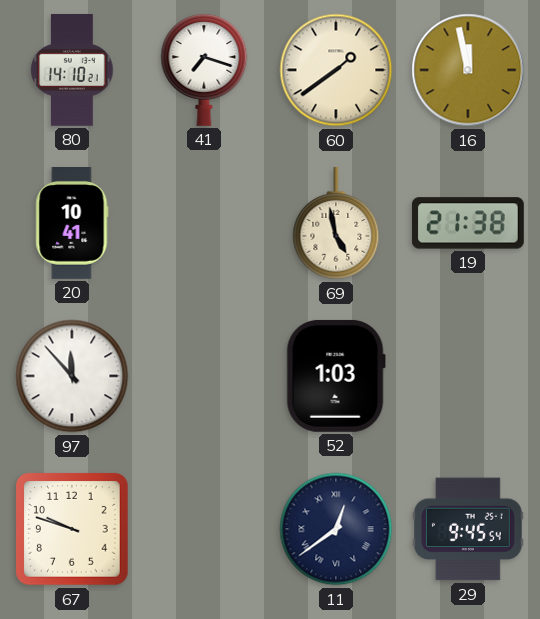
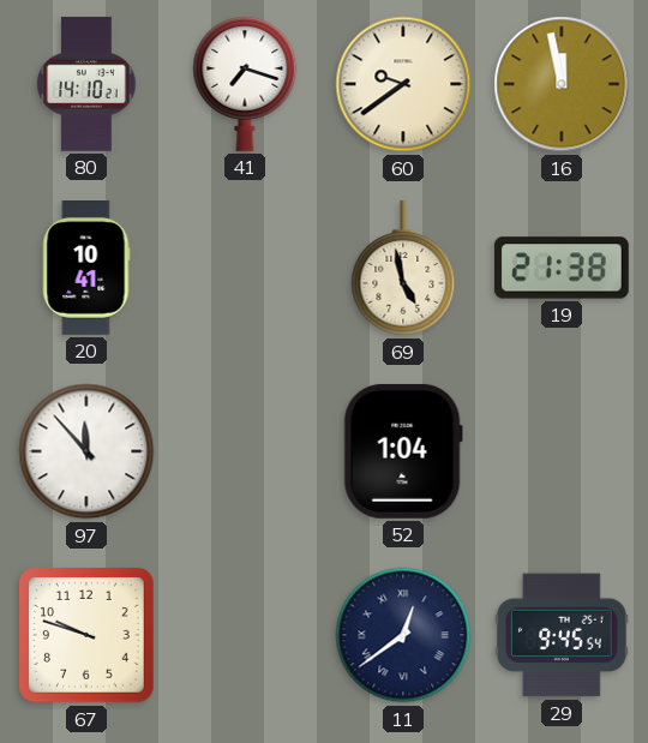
60: 1:39 -> 9:39
52: 1:03 -> 1:04
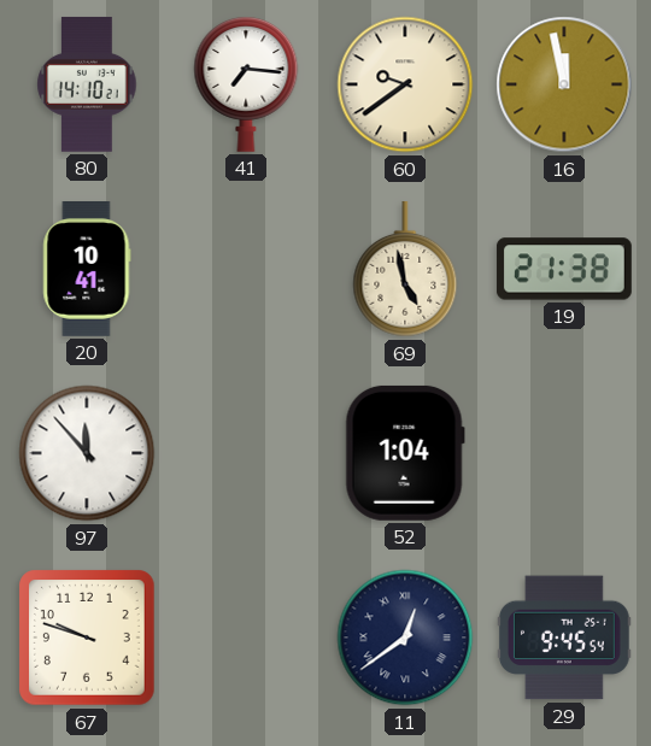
41: 7:18 -> 7:16
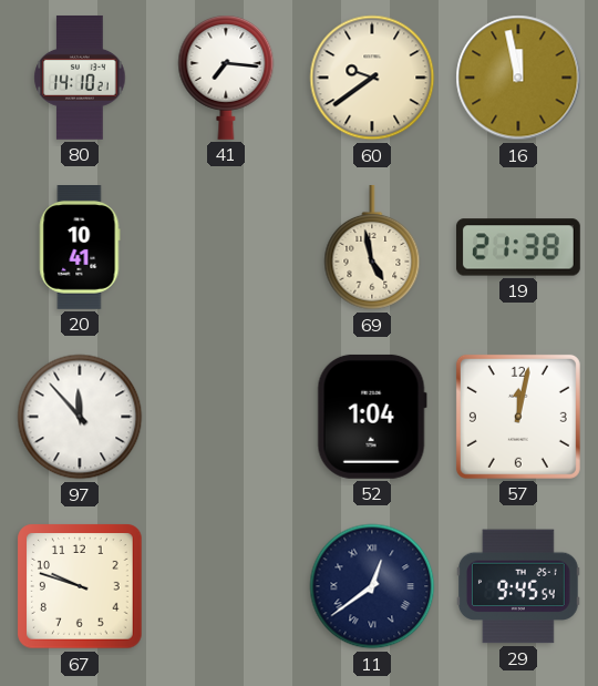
57: none -> 12:02
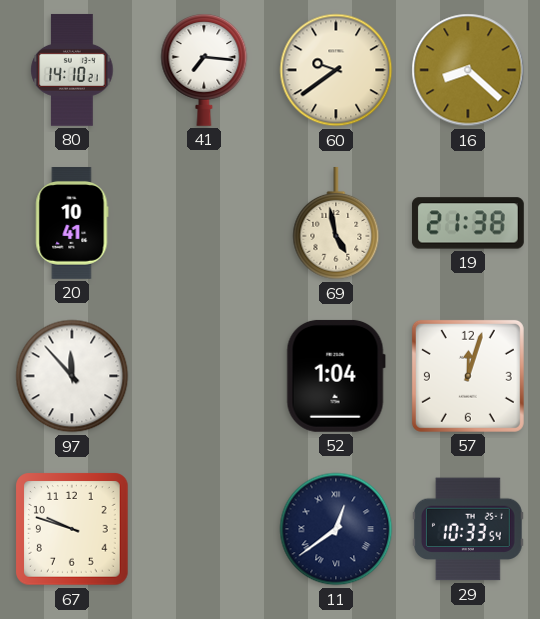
16: 11:58 -> 8:22
57: 12:02 -> 12:03
29: 9:45 -> 10:33
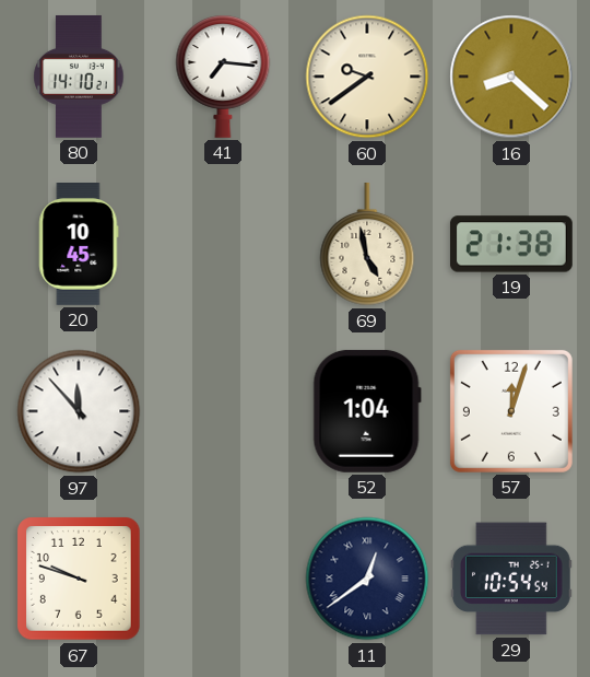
20: 10:41 -> 10:45
29: 10:33 -> 10:54
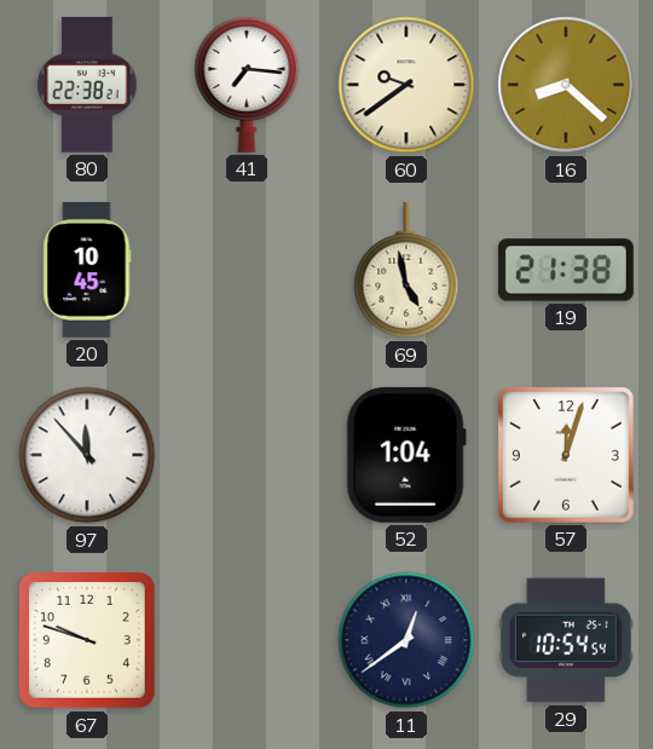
80: 14:10 -> 22:38
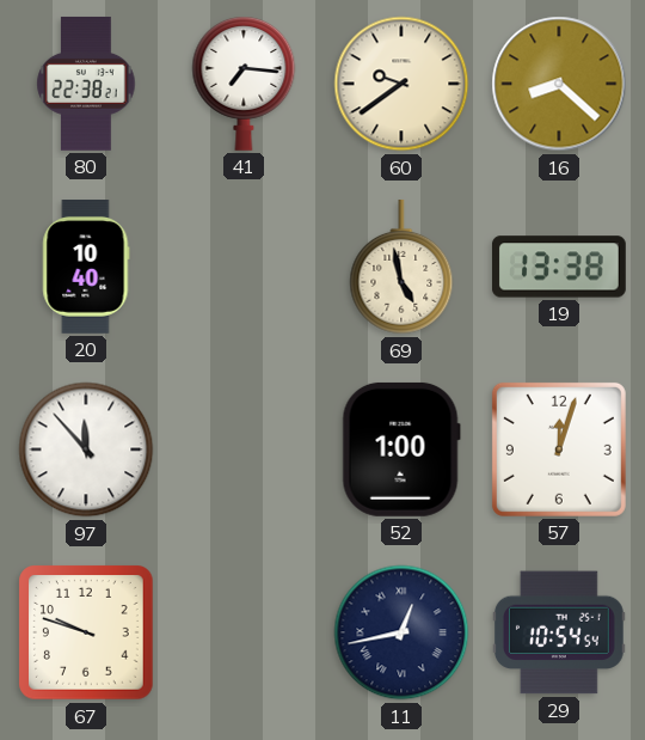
20: 10:45 -> 10:40
19: 21:38 -> 13:38
52: 1:04 -> 1:00
11: 12:39 -> 12:43
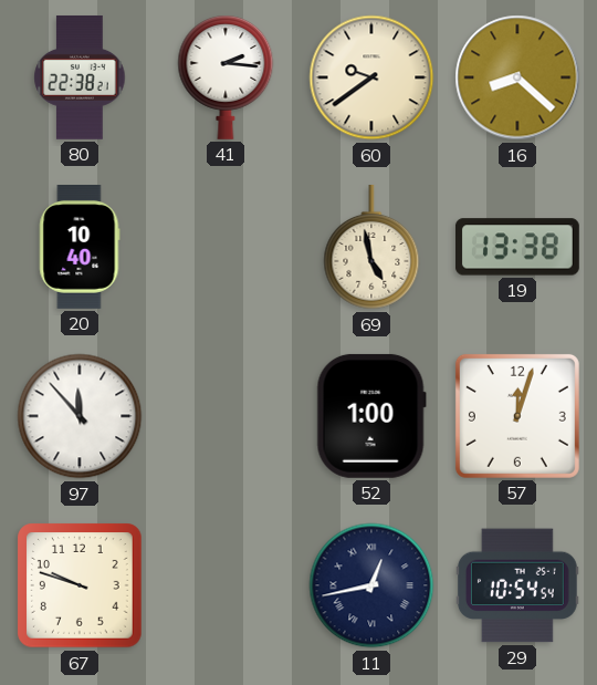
41: 7:16 -> 2:16
